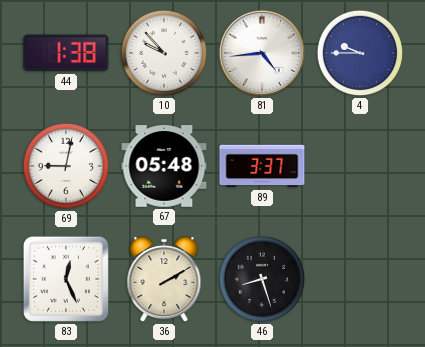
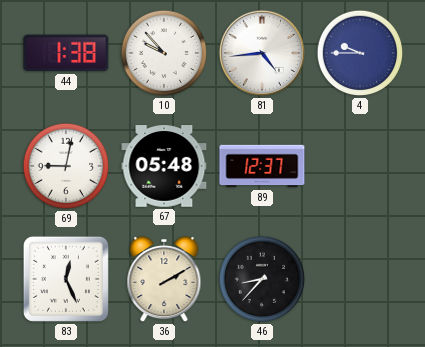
89: 3:37 -> 12:37
46: 8:27 -> 8:37
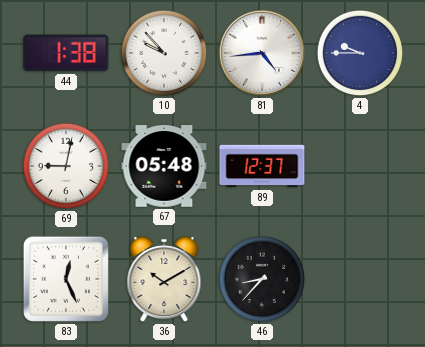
36: 2:10 -> 10:10
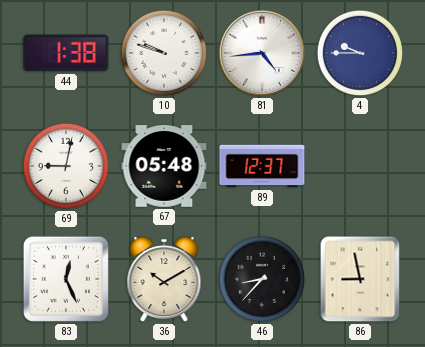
10: 9:53 -> 9:48
86: none -> 8:58
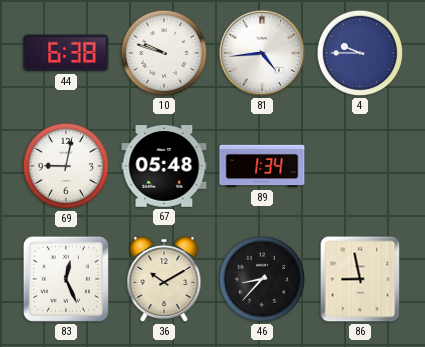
44: 1:38 -> 6:38
89: 12:37 -> 1:34
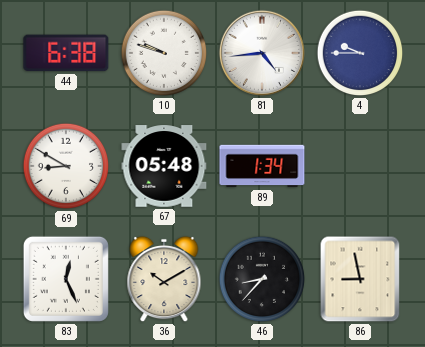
69: 9:02 -> 8:50
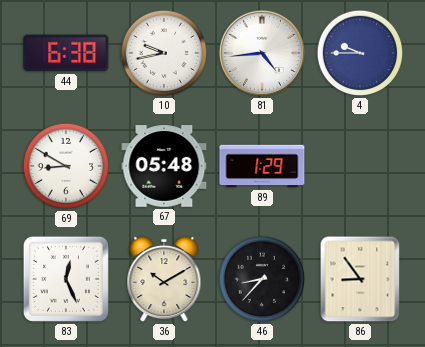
10: 9:48 -> 9:43
89: 1:34 -> 1:29
86: 8:58 -> 8:54
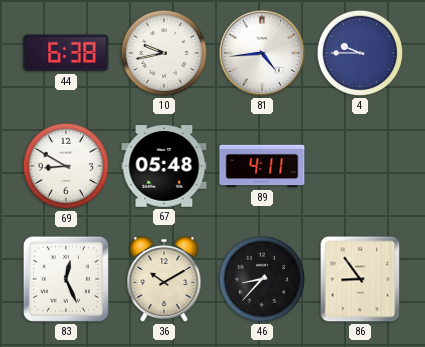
89: 1:29 -> 4:11
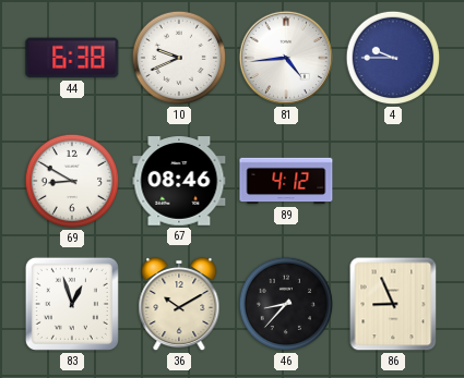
10: 9:43 -> 9:41
67: 05:48 -> 08:46
89: 4:11 -> 4:12
83: 12:26 -> 12:57
86: 8:54 -> 8:56
